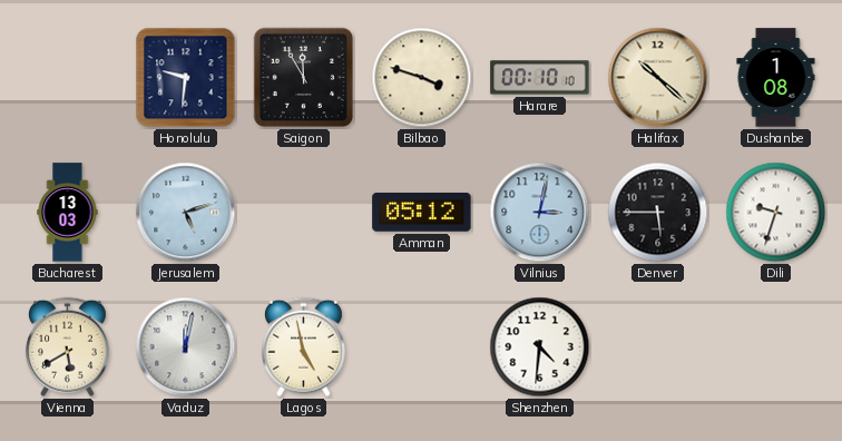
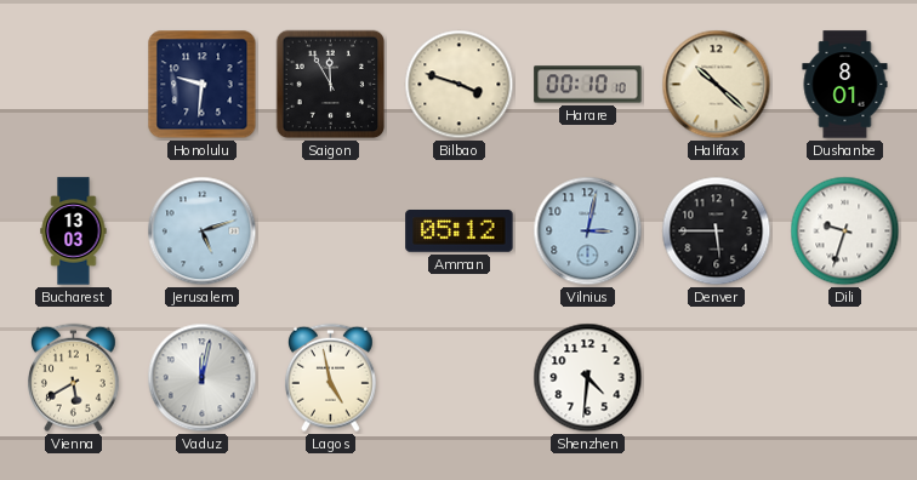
Dushanbe: 1:08 -> 8:01
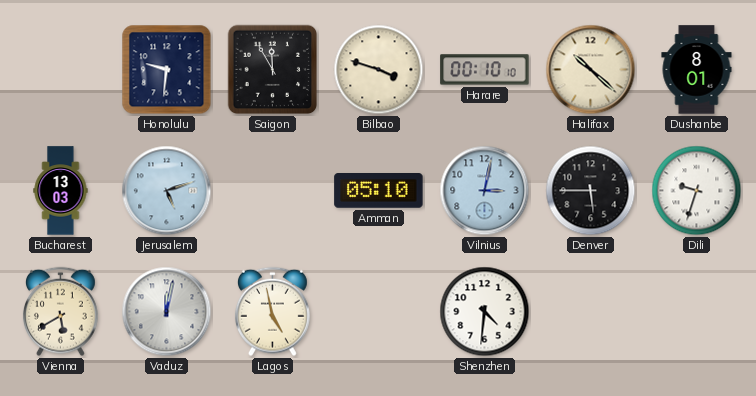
Amman: 05:12 -> 05:10
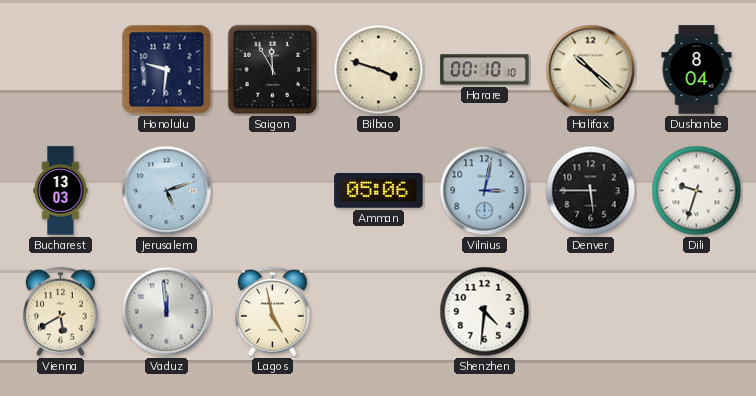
Dushanbe: 8:01 -> 8:04
Amman: 05:10 -> 05:06
Vaduz: 12:02 -> 11:59
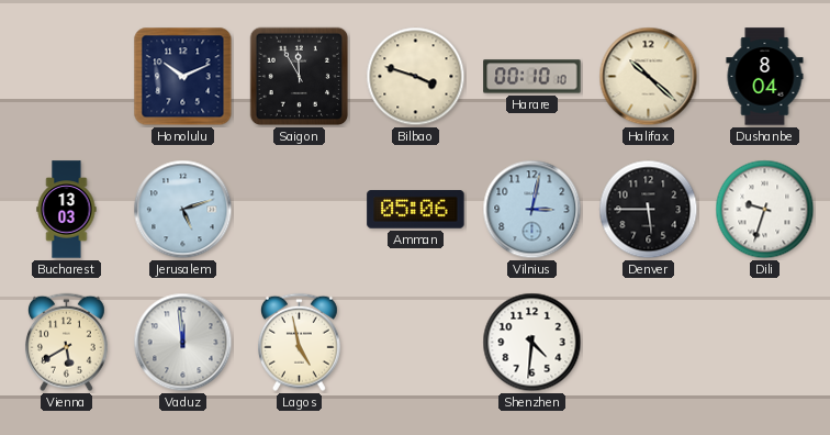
Honolulu: 9:31 -> 10:11
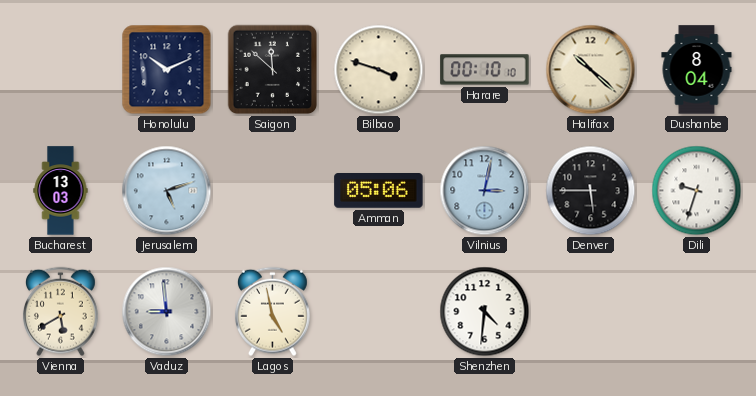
Saigon: 11:55 -> 11:52
Vaduz: 11:59 -> 8:59
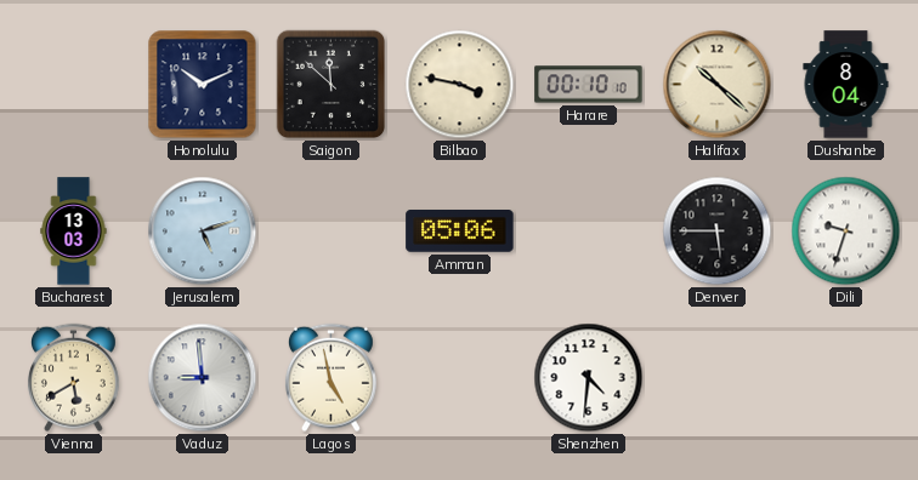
Bilbao: 3:48 -> 3:47
Vilnius: 3:02 -> none
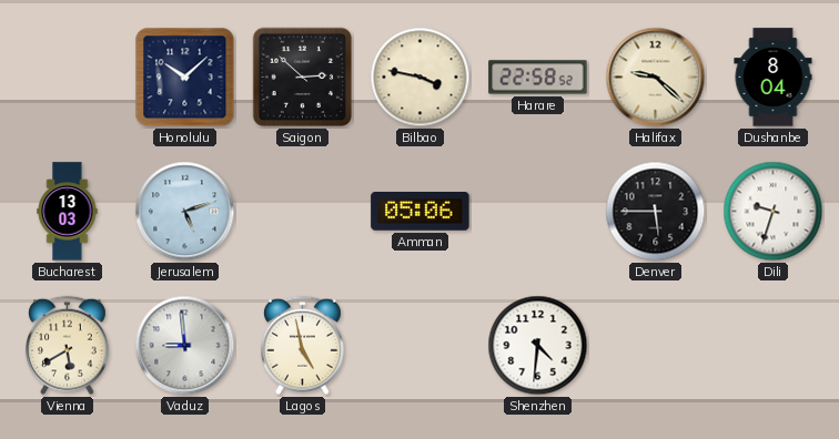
Honolulu: 10:11 -> 10:08
Saigon: 11:52 -> 2:52
Harare: 00:10 -> 22:58
Halifax: 10:22 -> 9:22
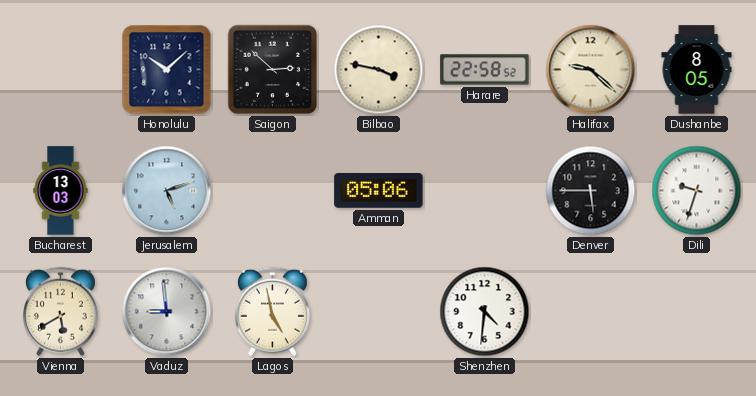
Dushanbe: 8:04 -> 8:05
